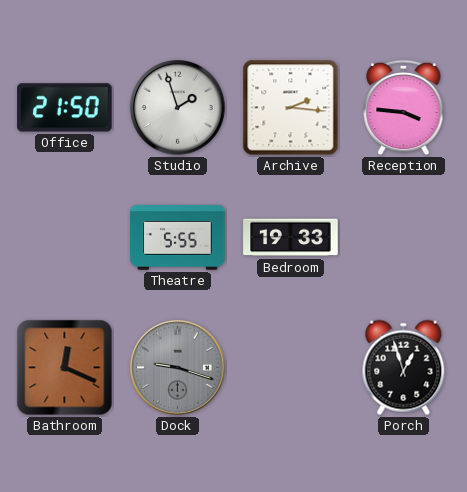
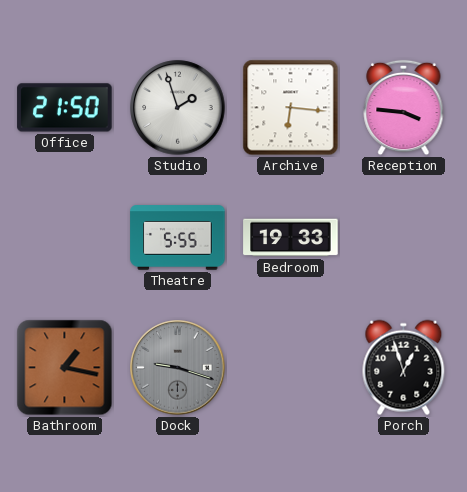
Archive: 2:16 -> 6:16
Bathroom: 12:19 -> 1:17
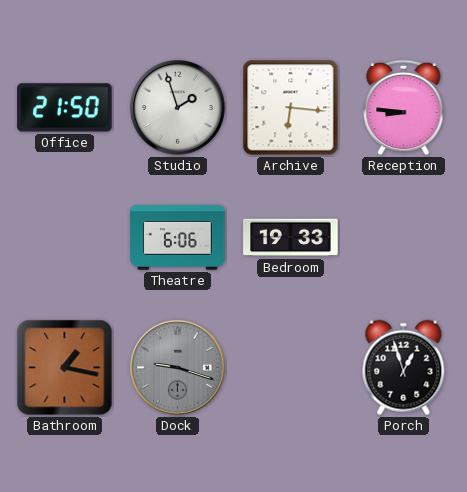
Reception: 3:46 -> 8:46
Theatre: 5:55 -> 6:06
